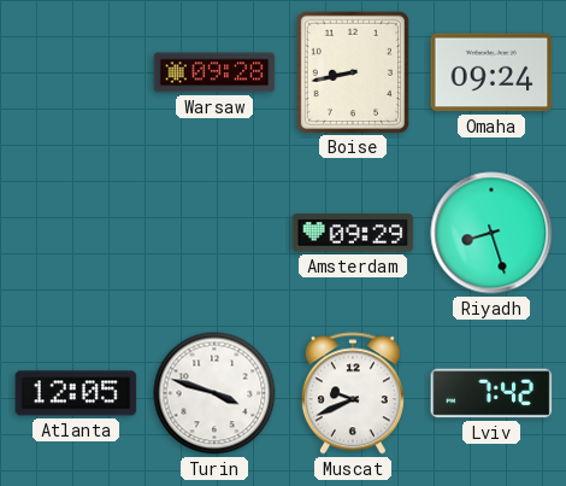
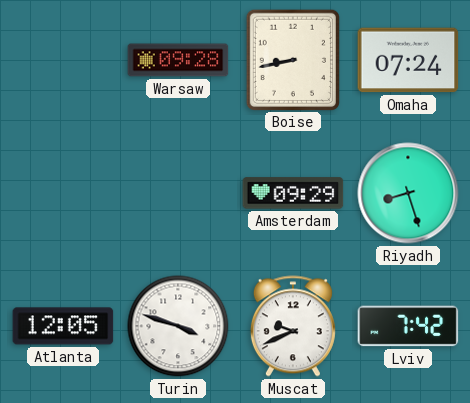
Omaha: 09:24 -> 07:24
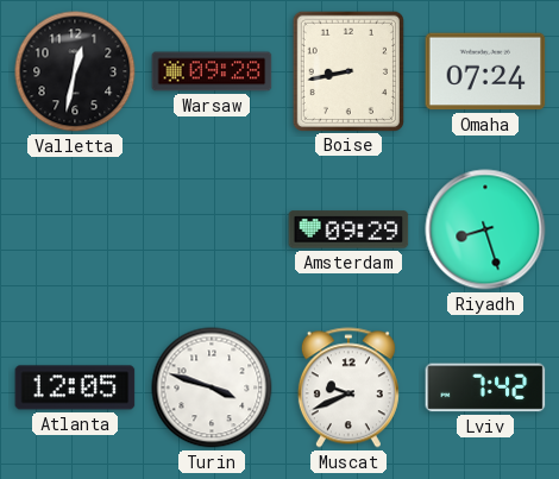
Valletta: none -> 12:32
